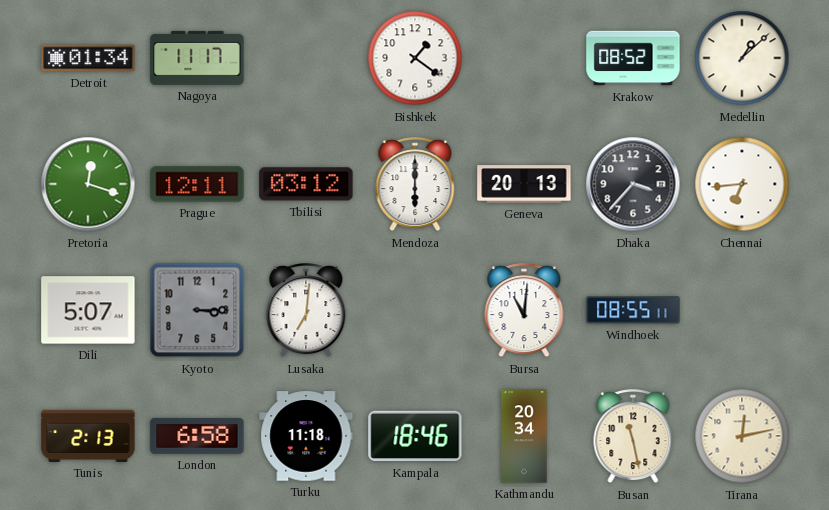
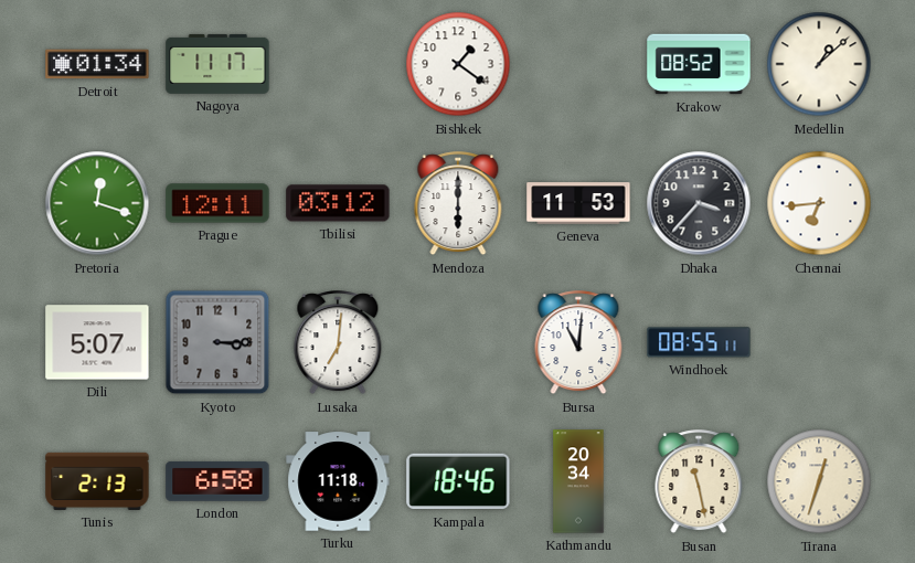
Geneva: 20:13 -> 11:53
Tirana: 12:13 -> 12:33
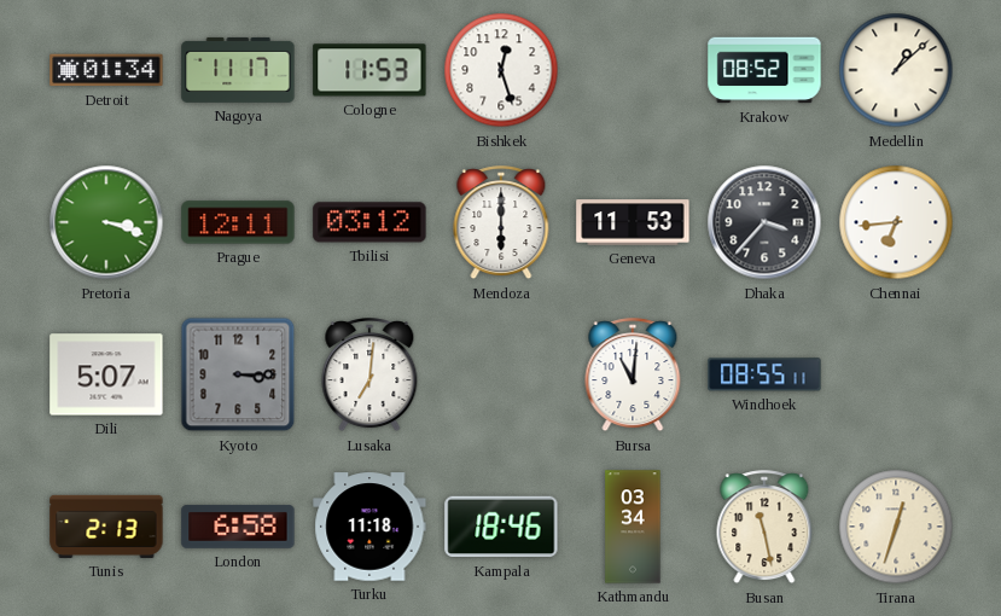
Cologne: none -> 11:53
Bishkek: 1:21 -> 12:27
Pretoria: 12:18 -> 3:18
Kathmandu: 20:34 -> 03:34
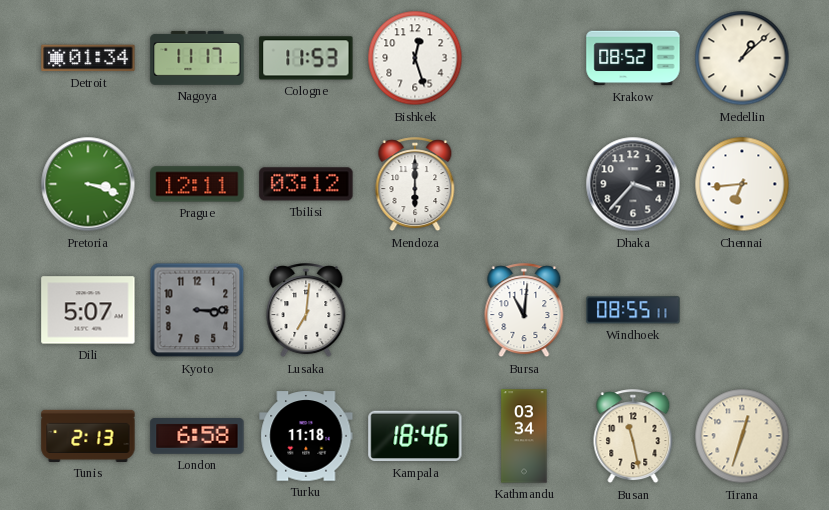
Geneva: 11:53 -> none
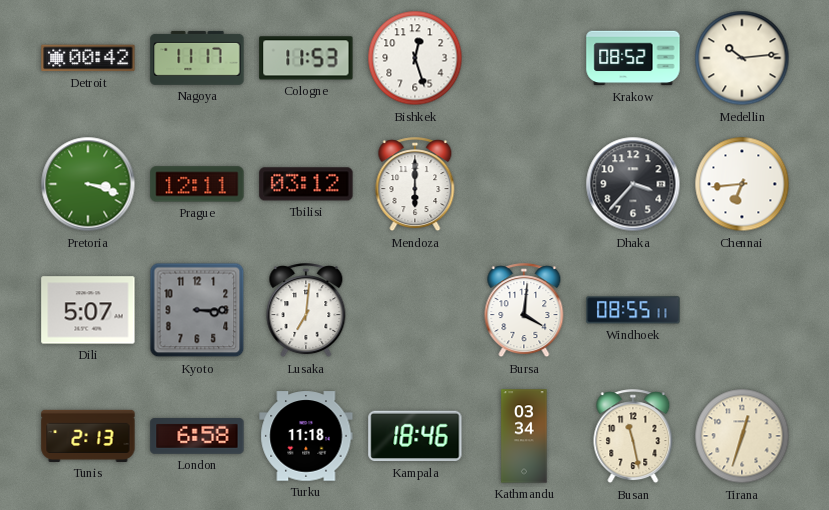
Detroit: 01:34 -> 00:42
Medellin: 1:08 -> 10:14
Bursa: 11:01 -> 4:01
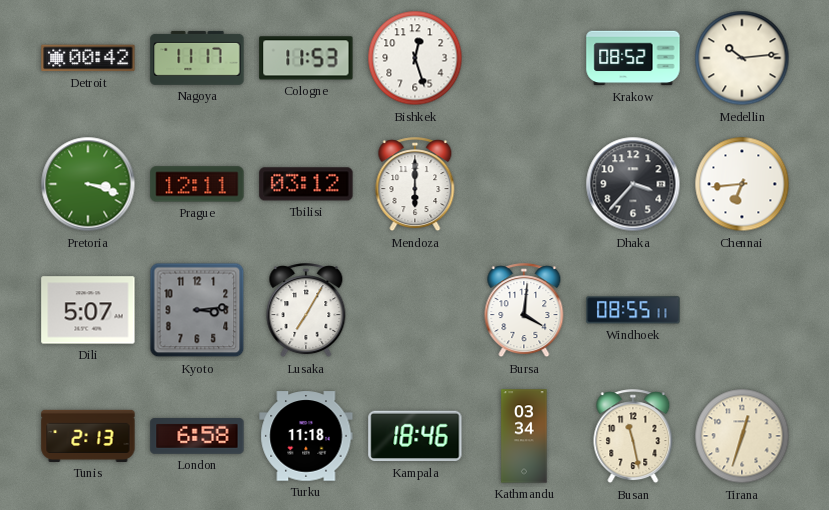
Kyoto: 3:15 -> 3:14
Lusaka: 7:01 -> 7:05
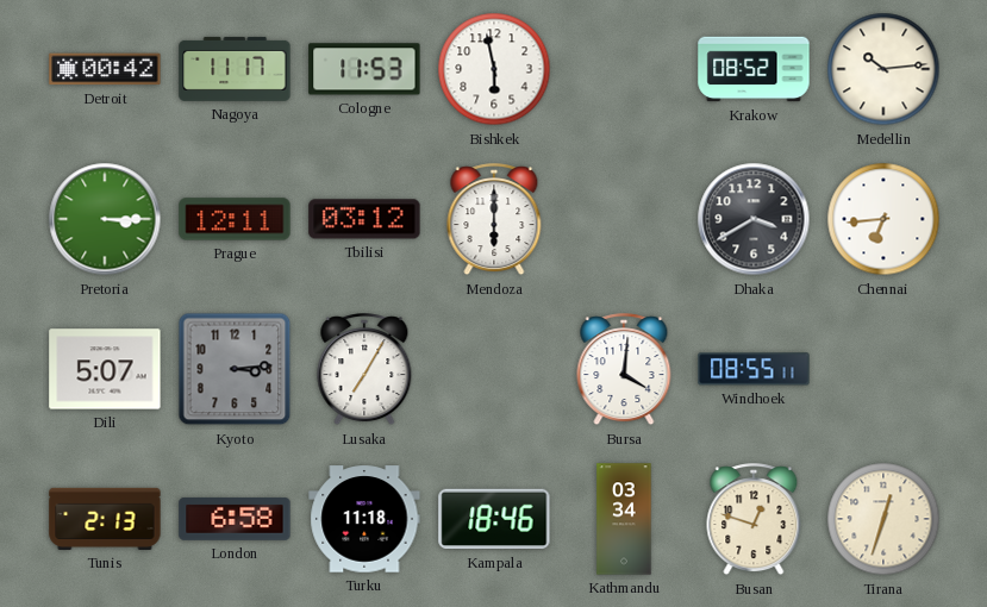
Bishkek: 12:27 -> 5:58
Pretoria: 3:18 -> 3:15
Dhaka: 3:37 -> 3:40
Busan: 11:28 -> 12:48
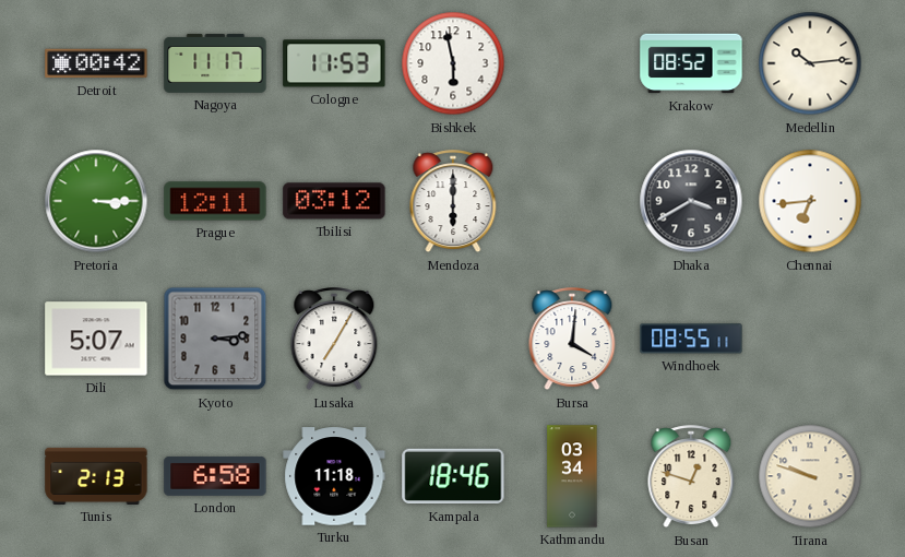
Tirana: 12:33 -> 9:48
